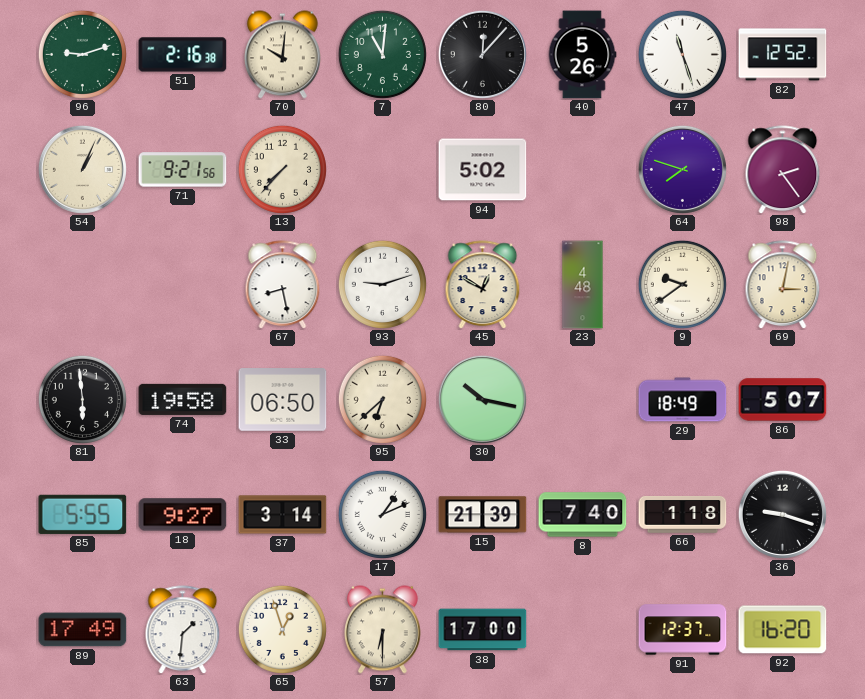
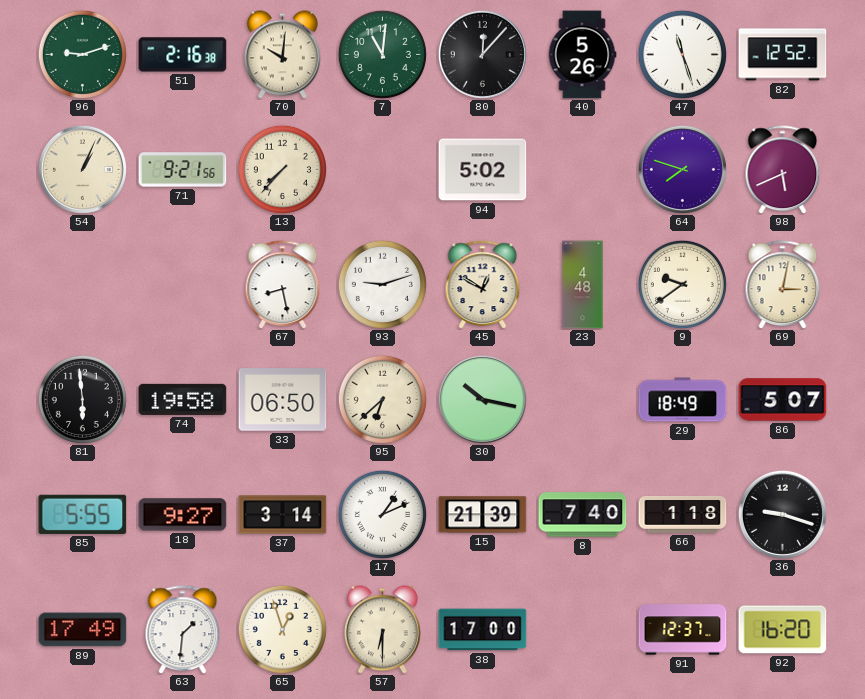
98: 2:24 -> 5:41
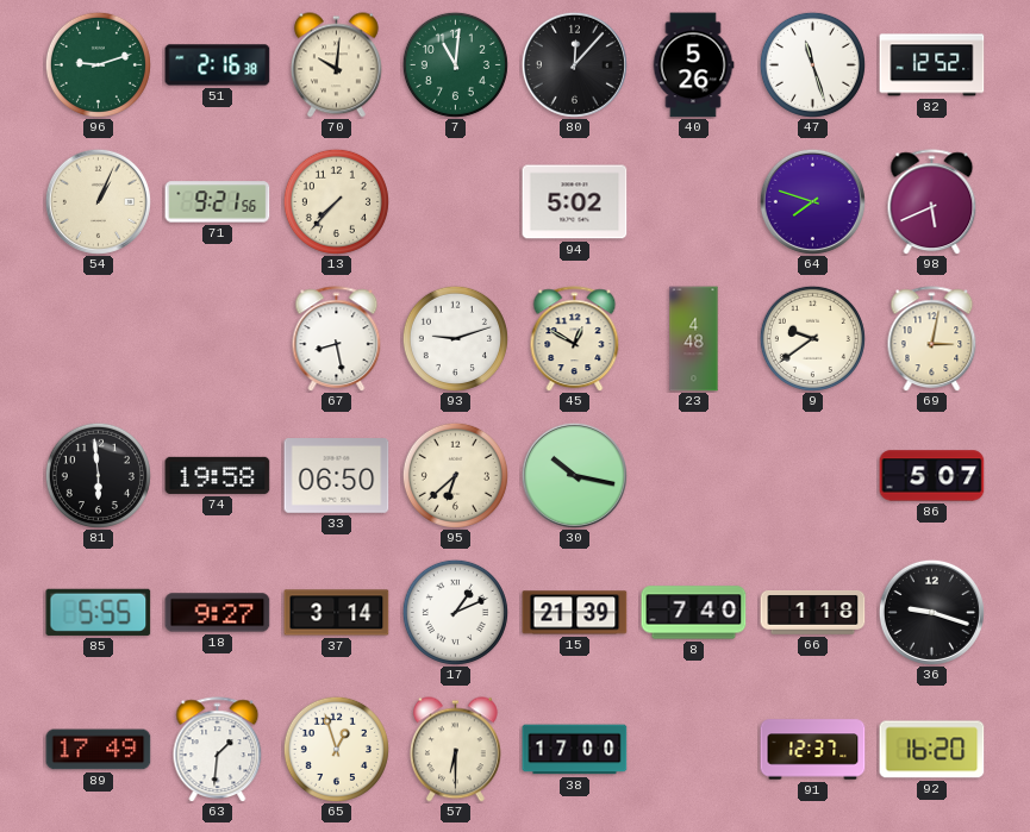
29: 18:49 -> none
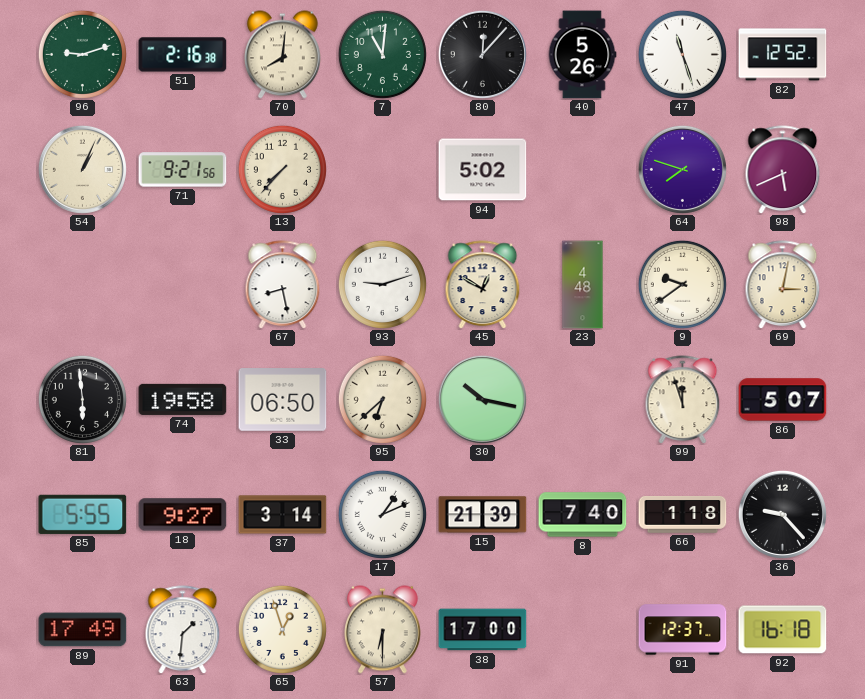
70: 10:01 -> 8:01
99: none -> 11:57
36: 9:18 -> 9:23
92: 16:20 -> 16:18
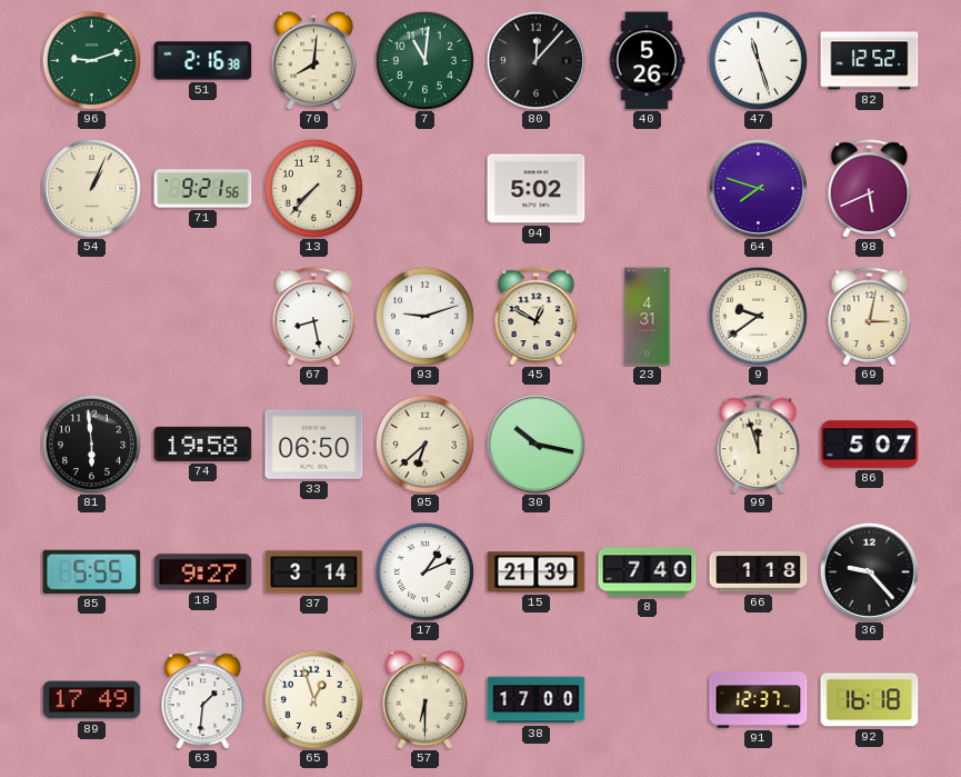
23: 4:48 -> 4:31
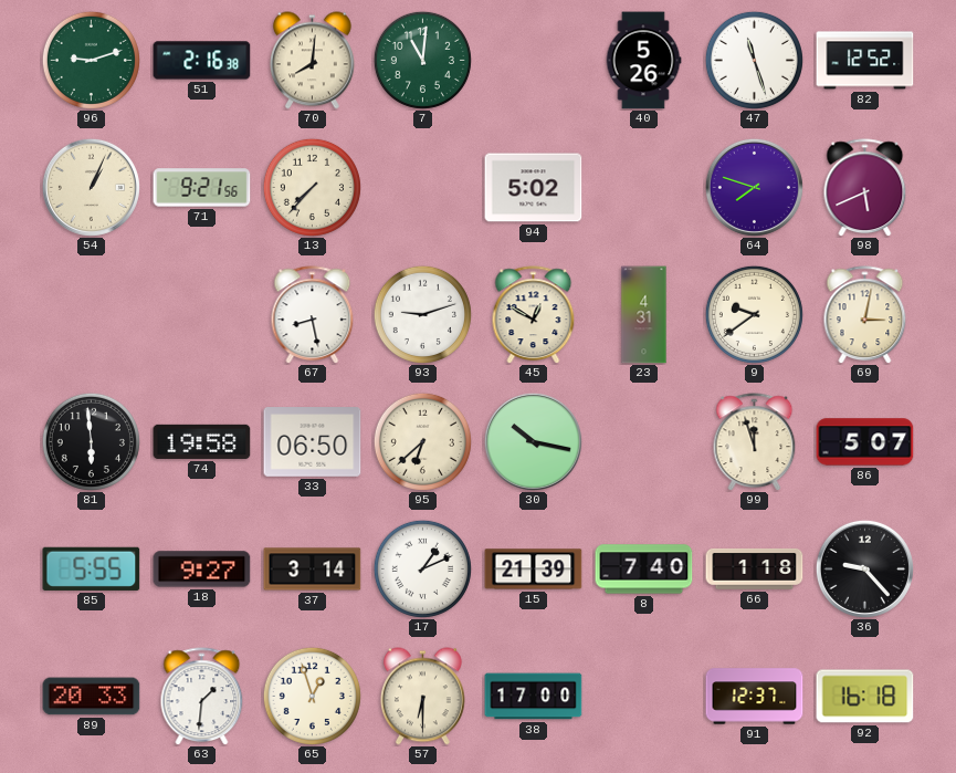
80: 12:07 -> none
89: 17:49 -> 20:33
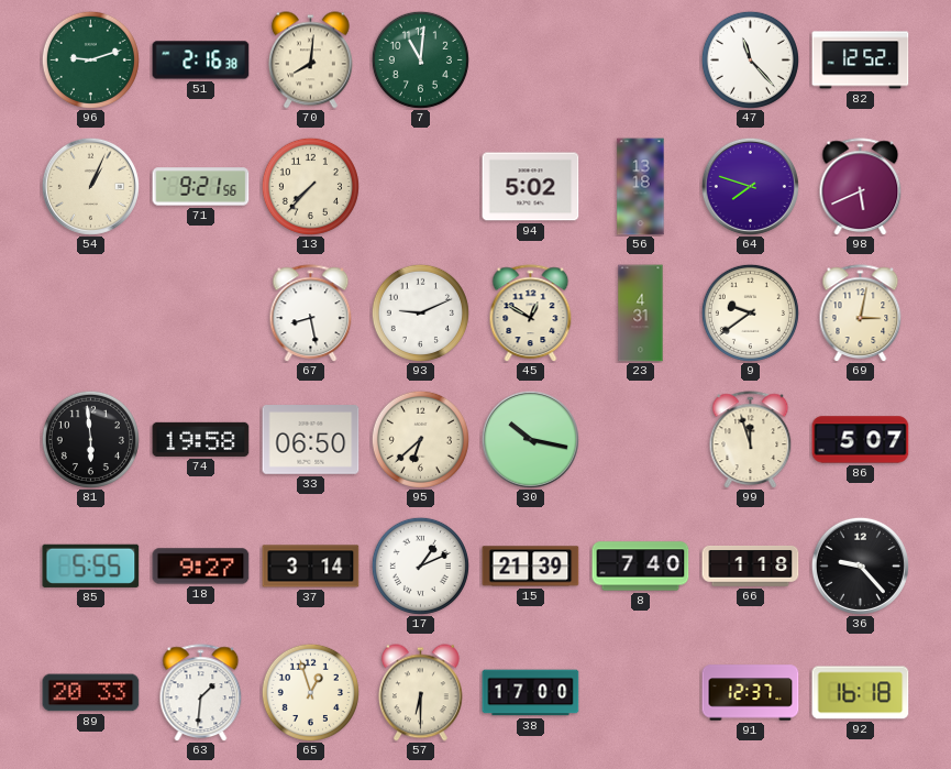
40: 5:26 -> none
47: 11:27 -> 11:23
56: none -> 13:18
93: 9:12 -> 9:11
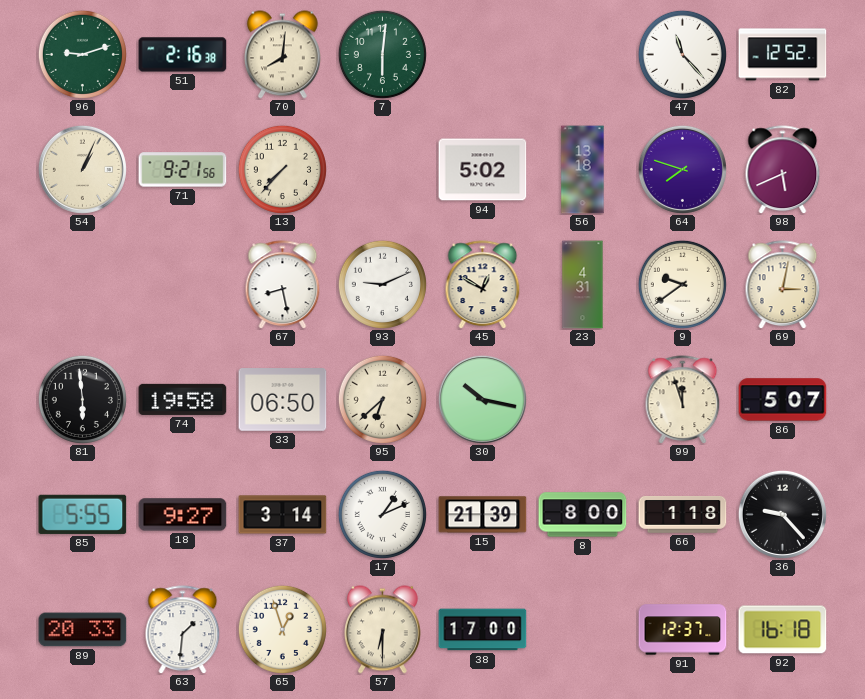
7: 11:01 -> 6:01
8: 7:40 -> 8:00
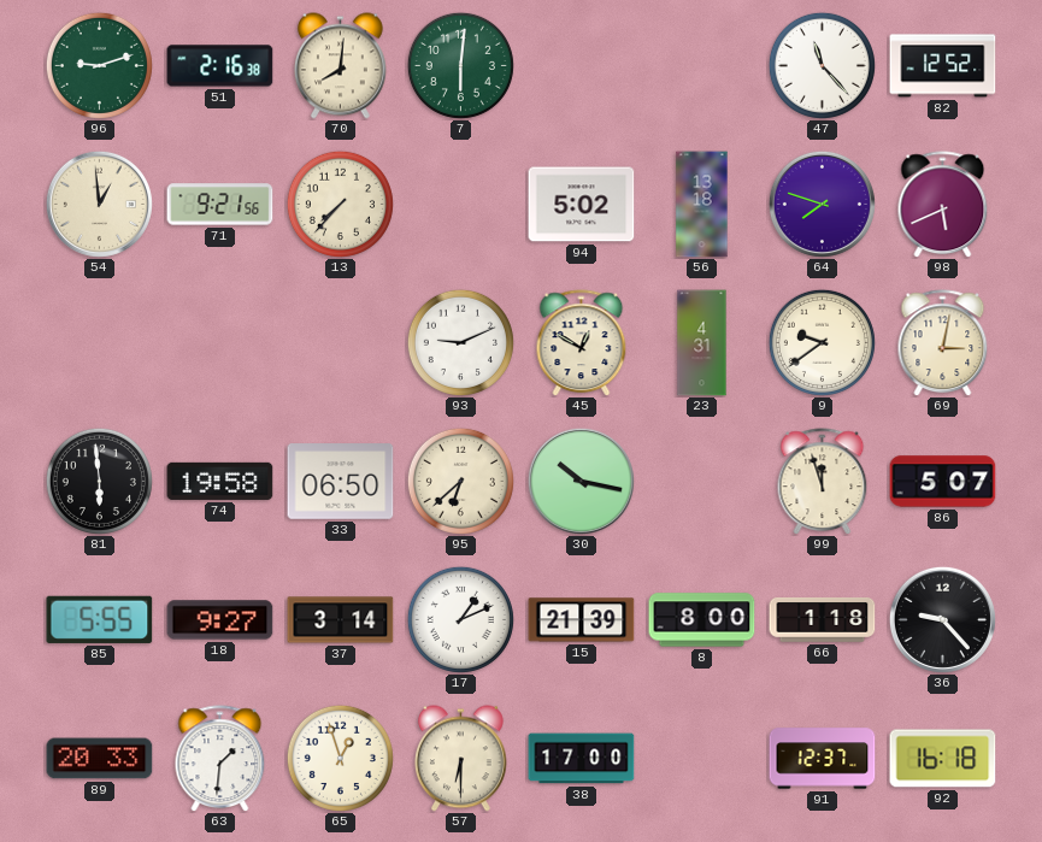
54: 1:04 -> 12:59
67: 8:28 -> none
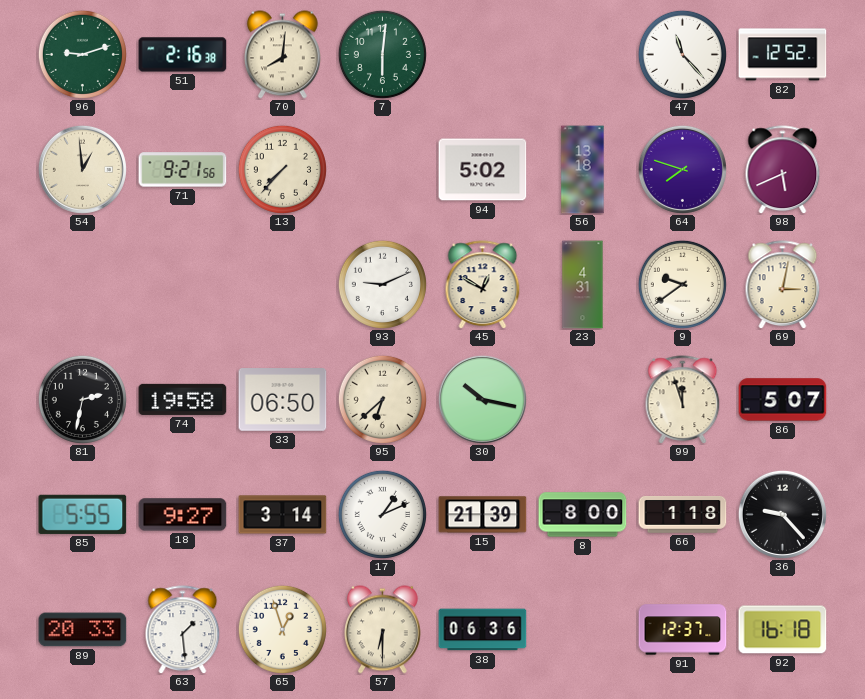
81: 5:59 -> 2:32
63: 1:31 -> 1:29
38: 17:00 -> 06:36
